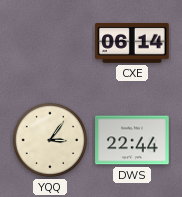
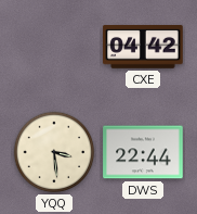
CXE: 06:14 -> 04:42
YQQ: 3:06 -> 3:29
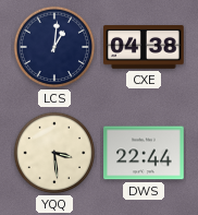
LCS: none -> 1:01
CXE: 04:42 -> 04:38
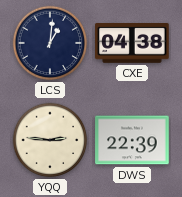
YQQ: 3:29 -> 2:46
DWS: 22:44 -> 22:39
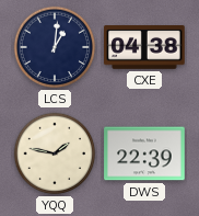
YQQ: 2:46 -> 1:47
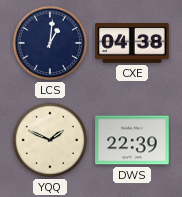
YQQ: 1:47 -> 1:49
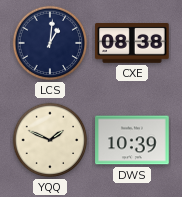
CXE: 04:38 -> 08:38
DWS: 22:39 -> 10:39
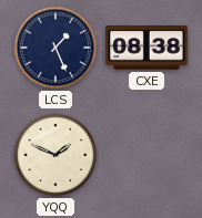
LCS: 1:01 -> 1:26
DWS: 10:39 -> none
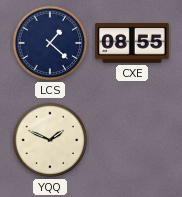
LCS: 1:26 -> 1:22
CXE: 08:38 -> 08:55
